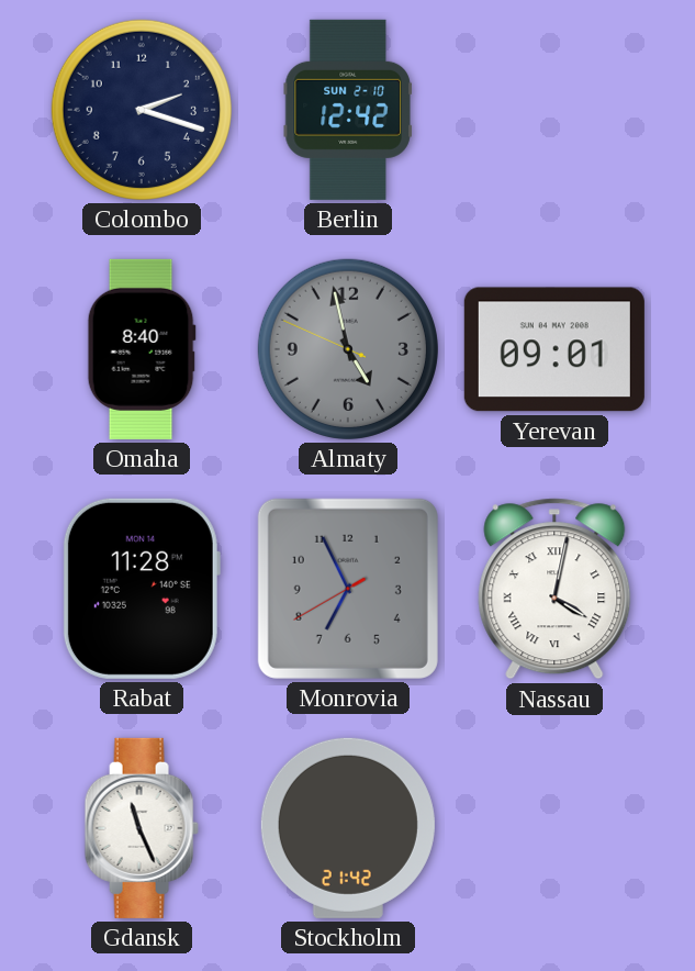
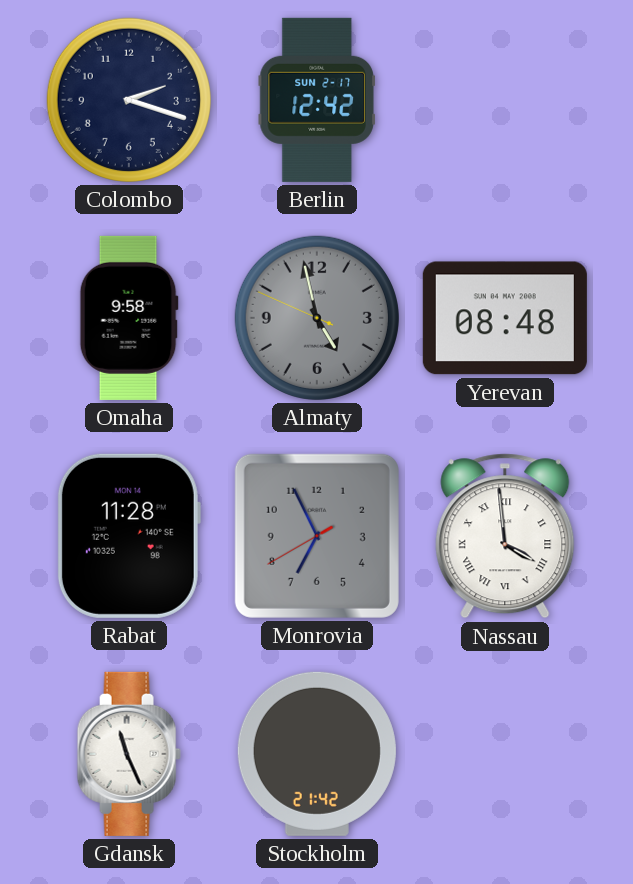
Berlin date: SUN 2-10 -> SUN 2-17
Omaha: 8:40 -> 9:58
Yerevan: 09:01 -> 08:48
Nassau: 4:02 -> 3:59
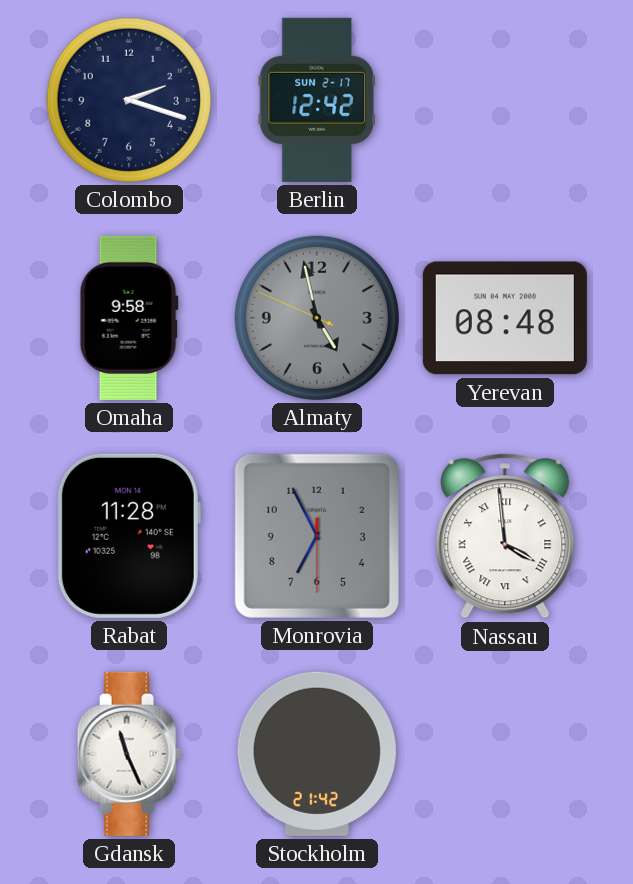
Monrovia: 6:55:40 -> 6:55:30
